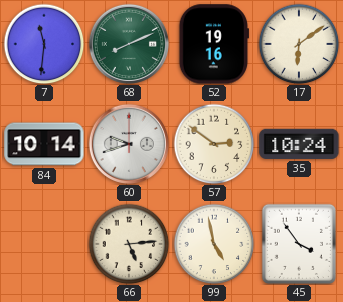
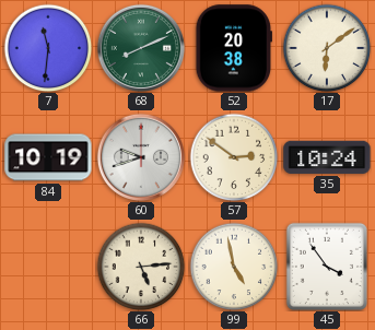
52: 19:16 -> 20:38
84: 10:14 -> 10:19
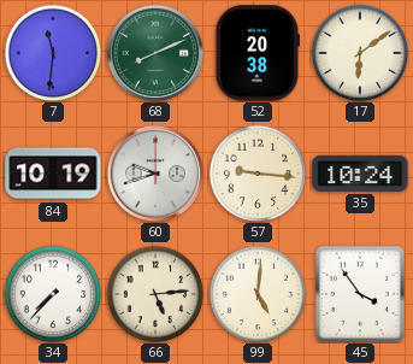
57: 2:51 -> 9:16
34: none -> 7:37
99: 4:58 -> 5:01
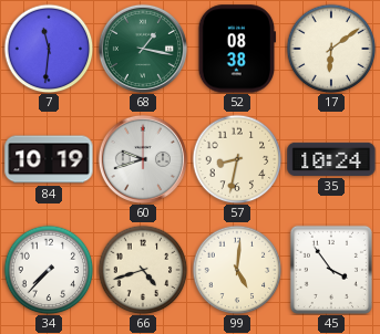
68: 8:11 -> 1:17
52: 20:38 -> 08:38
57: 9:16 -> 8:32
66: 5:14 -> 4:42
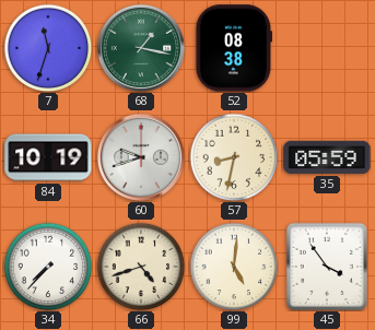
7: 11:31 -> 11:33
17: 6:09 -> none
35: 10:24 -> 05:59
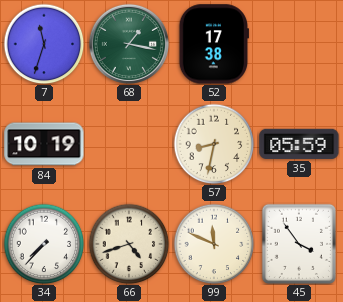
52: 08:38 -> 17:38
60: 9:42 -> none
99: 5:01 -> 11:49
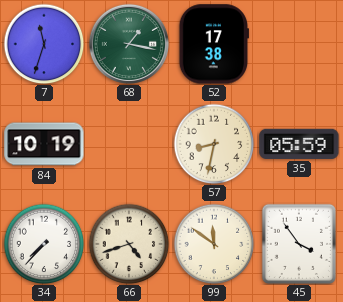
99: 11:49 -> 11:51
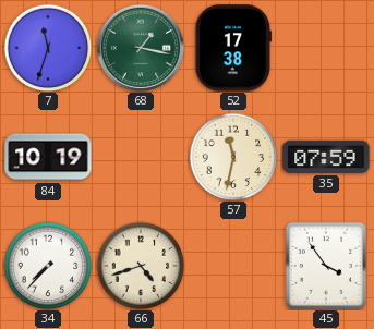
57: 8:32 -> 11:32
35: 05:59 -> 07:59
99: 11:51 -> none
